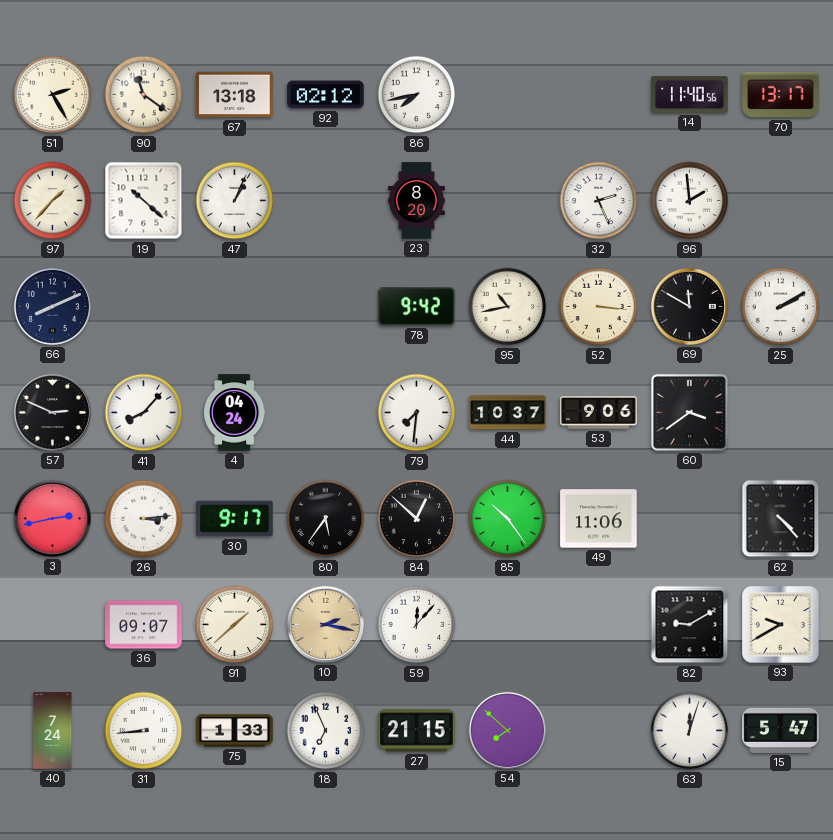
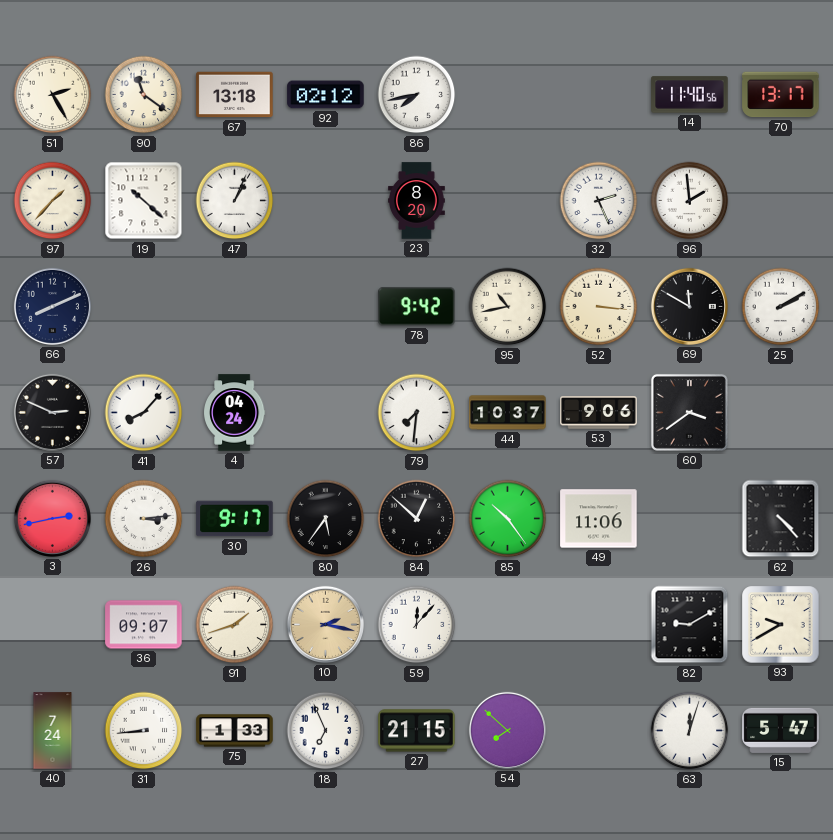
91: 1:38 -> 1:42
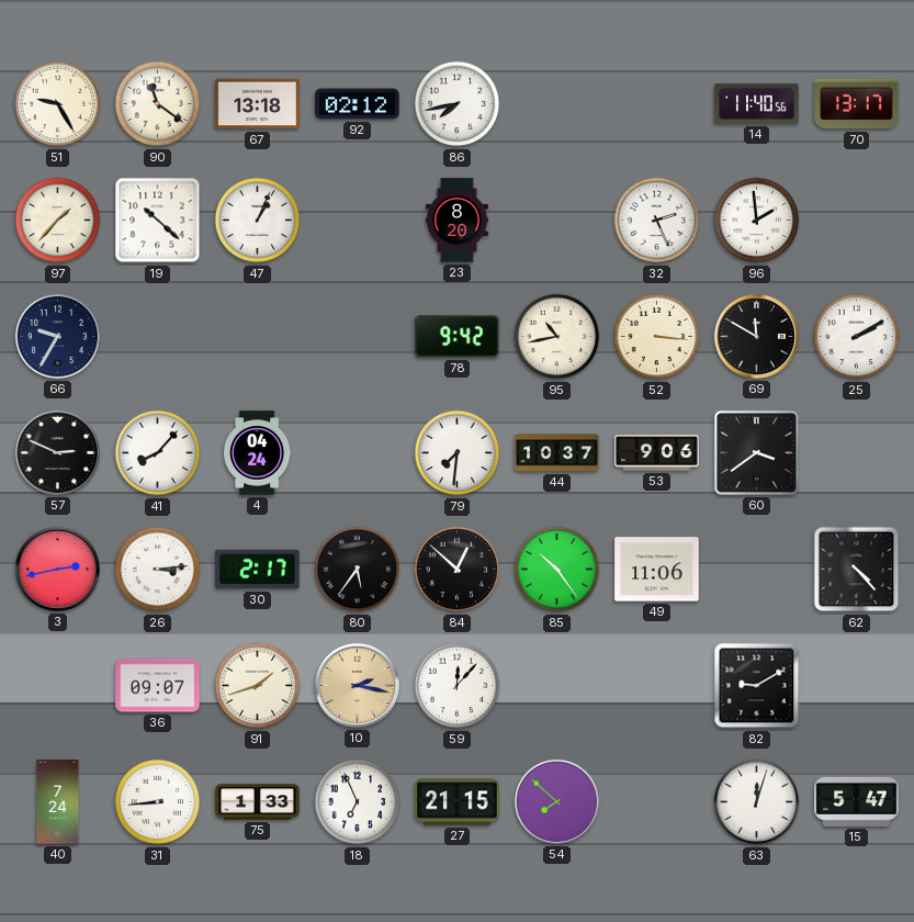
51: 2:25 -> 9:25
66: 8:11 -> 9:35
30: 9:17 -> 2:17
93: 9:40 -> none
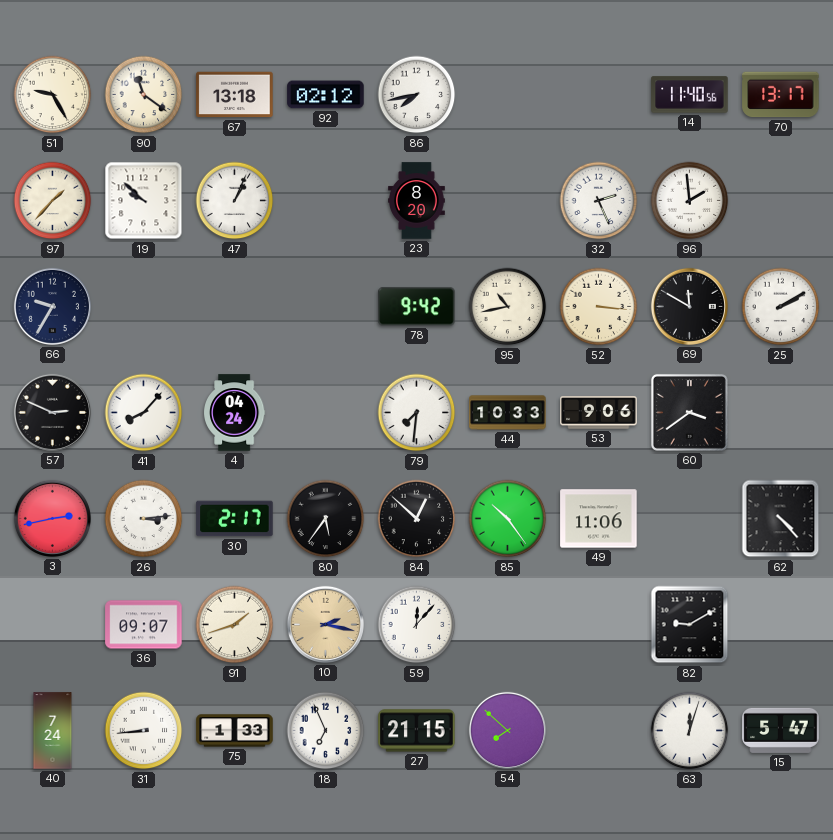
19: 10:22 -> 9:52
44: 10:37 -> 10:33
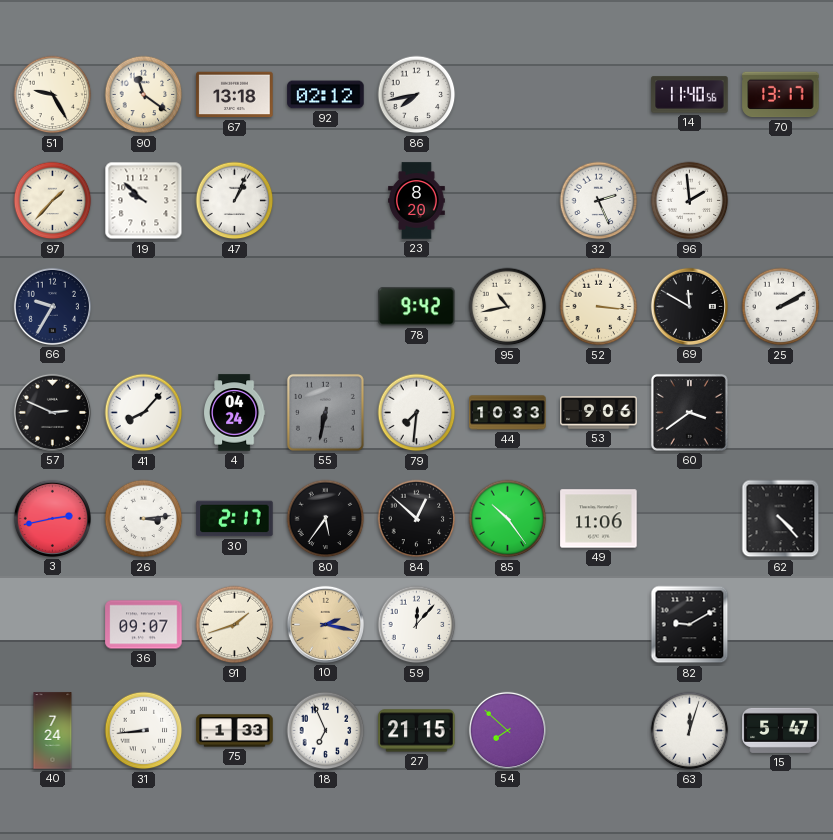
55: none -> 6:32
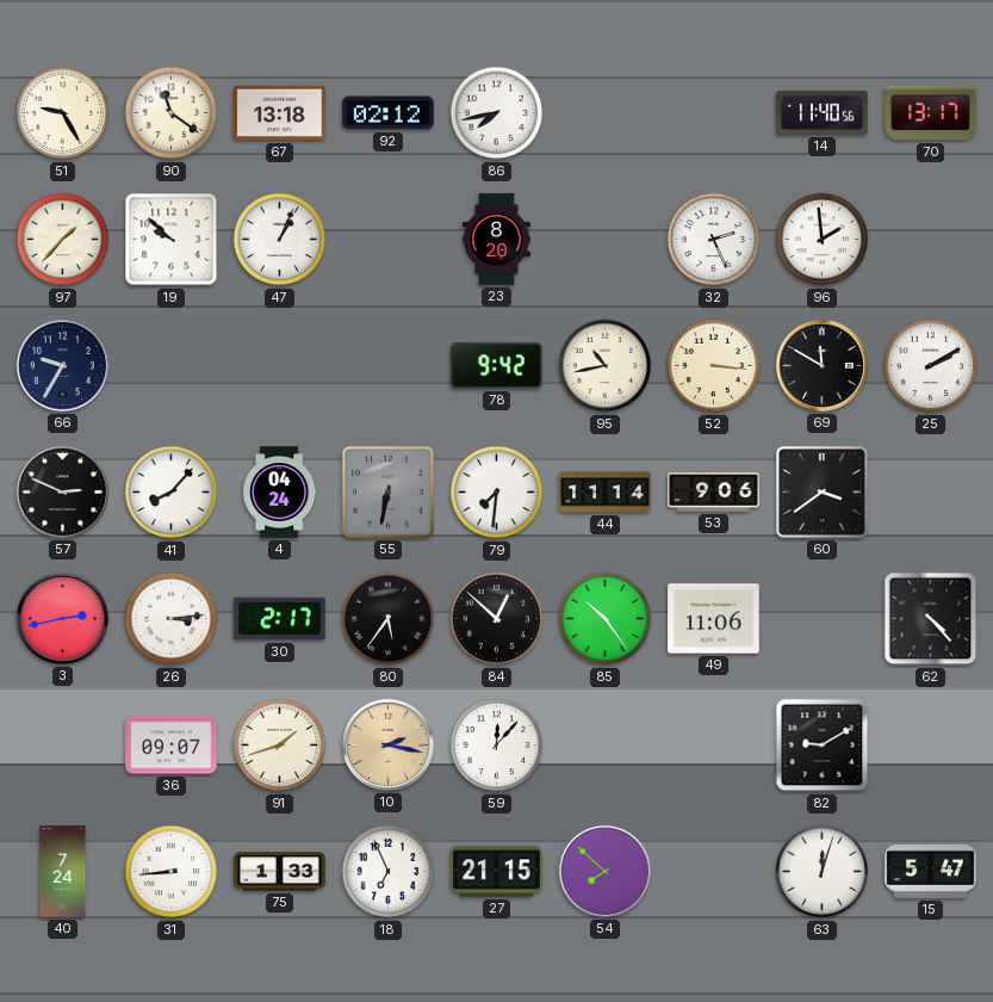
44: 10:33 -> 11:14
